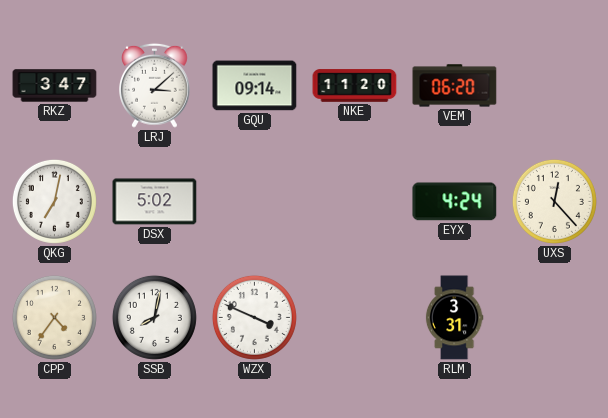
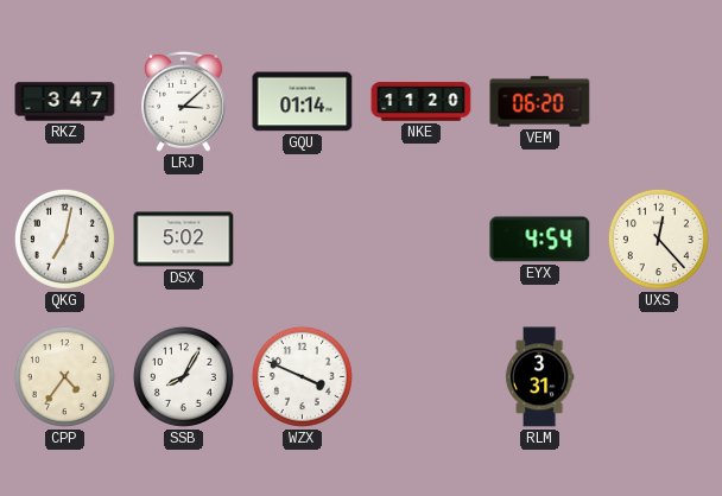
GQU: 09:14 -> 01:14
EYX: 4:24 -> 4:54
SSB: 8:02 -> 8:05
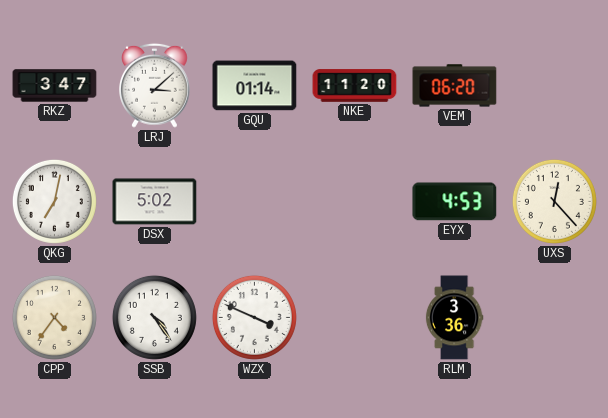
EYX: 4:54 -> 4:53
SSB: 8:05 -> 4:24
RLM: 3:31 -> 3:36
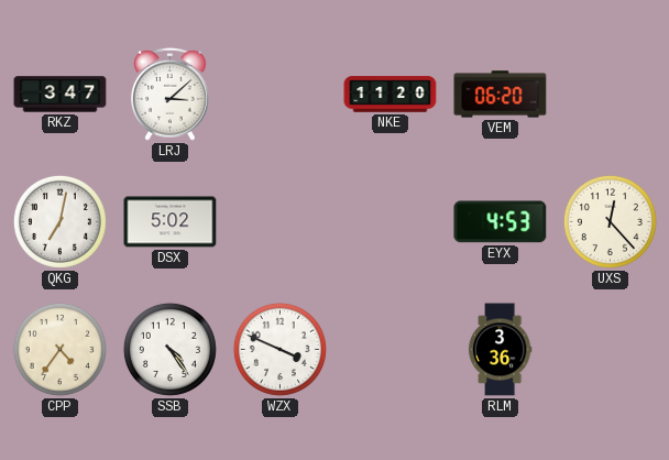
GQU: 01:14 -> none
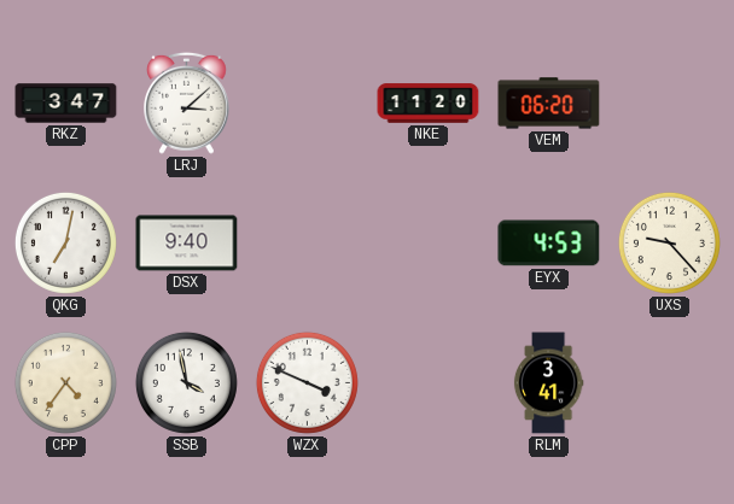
DSX: 5:02 -> 9:40
UXS: 12:23 -> 9:23
SSB: 4:24 -> 3:58
RLM: 3:36 -> 3:41
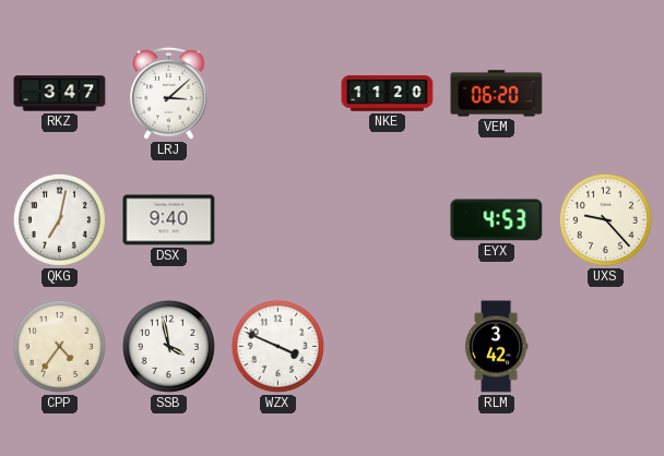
RLM: 3:41 -> 3:42
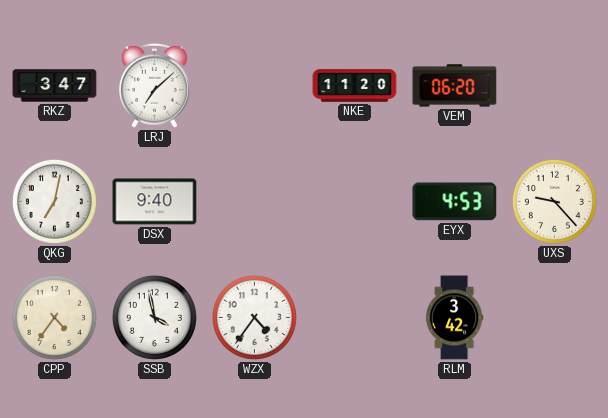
LRJ: 3:08 -> 7:08
WZX: 3:49 -> 4:36
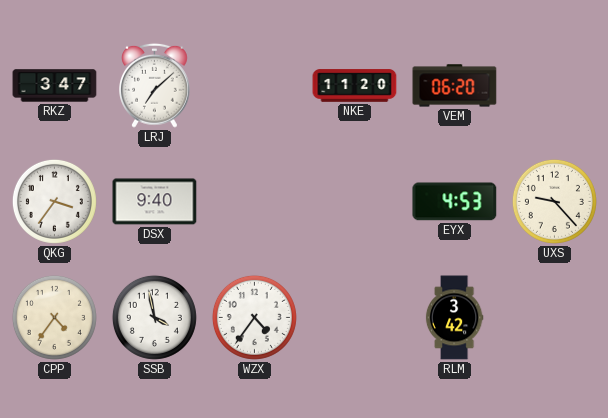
QKG: 7:02 -> 3:36
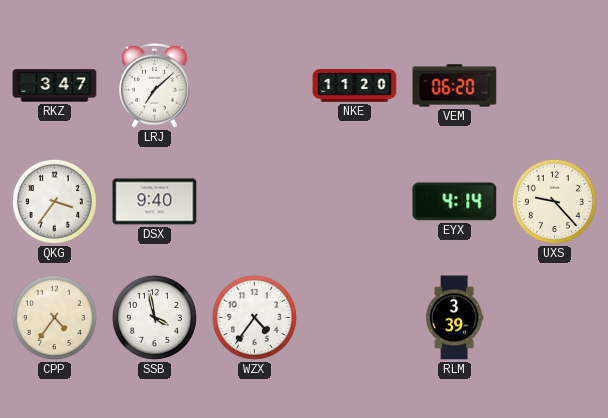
EYX: 4:53 -> 4:14
RLM: 3:42 -> 3:39
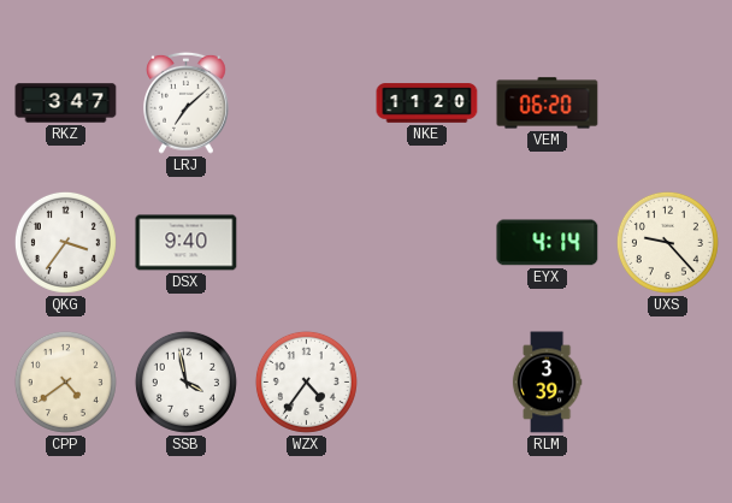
CPP: 4:36 -> 4:39
